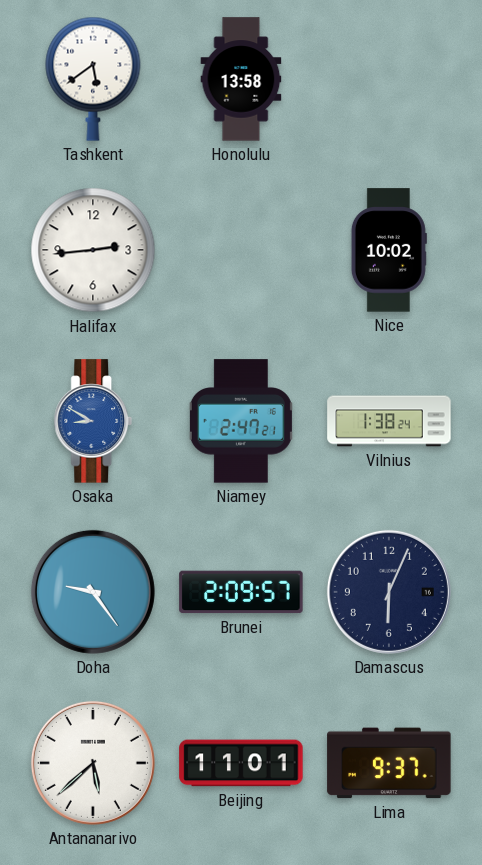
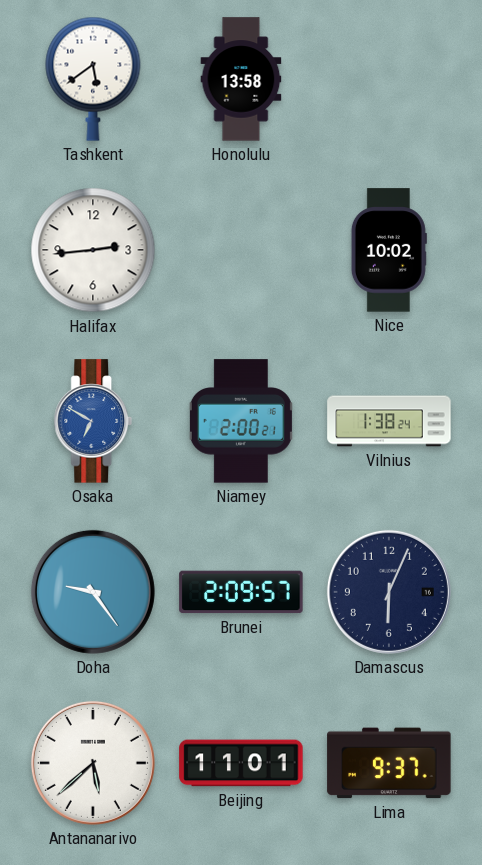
Osaka: 8:50 -> 6:50
Niamey: 2:47 -> 2:00
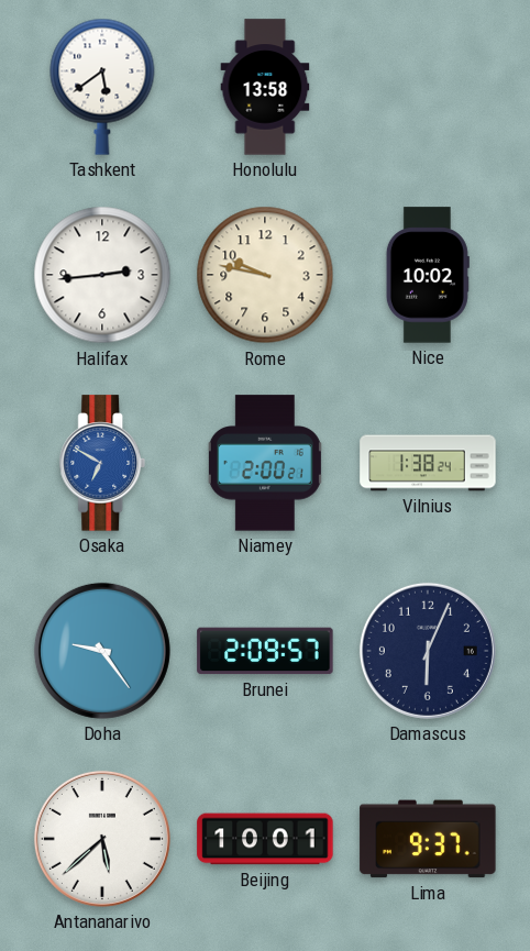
Rome: none -> 9:47
Beijing: 11:01 -> 10:01
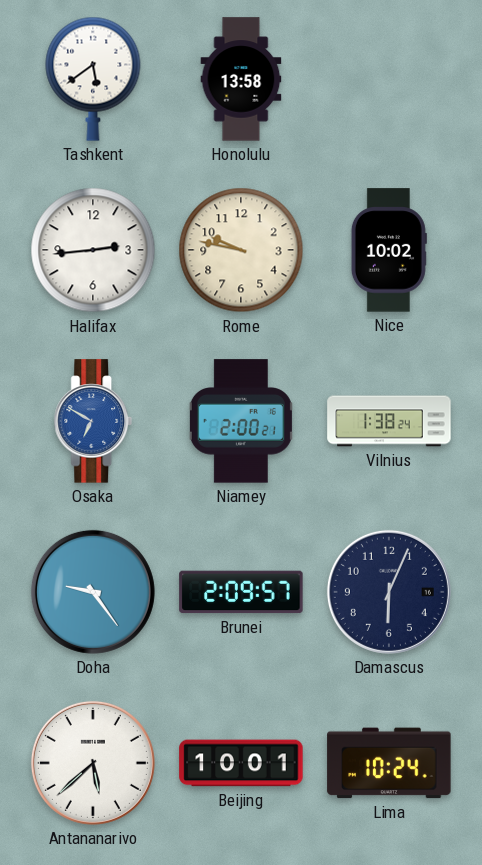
Lima: 9:37 -> 10:24
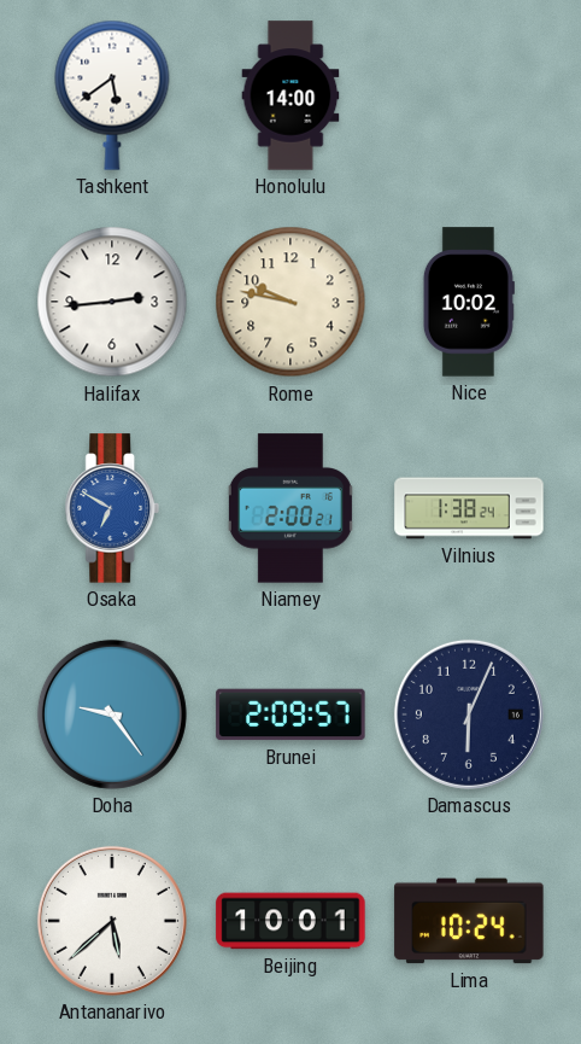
Honolulu: 13:58 -> 14:00
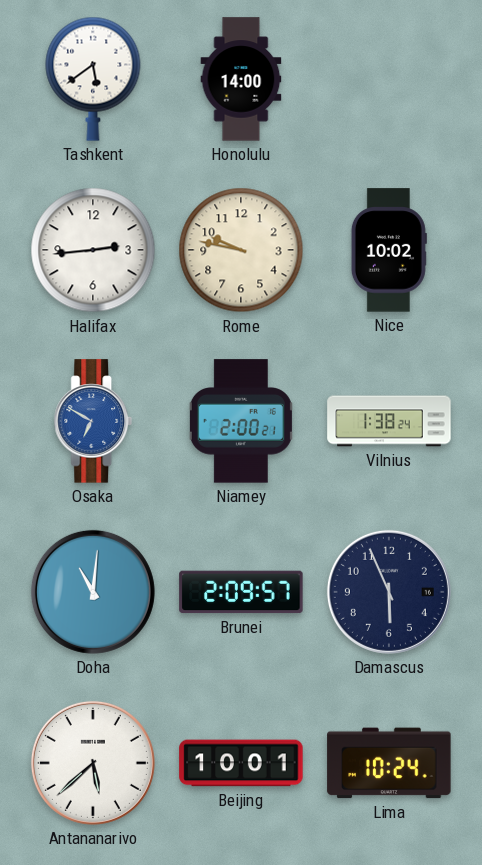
Doha: 9:24 -> 11:01
Damascus: 6:04 -> 5:56
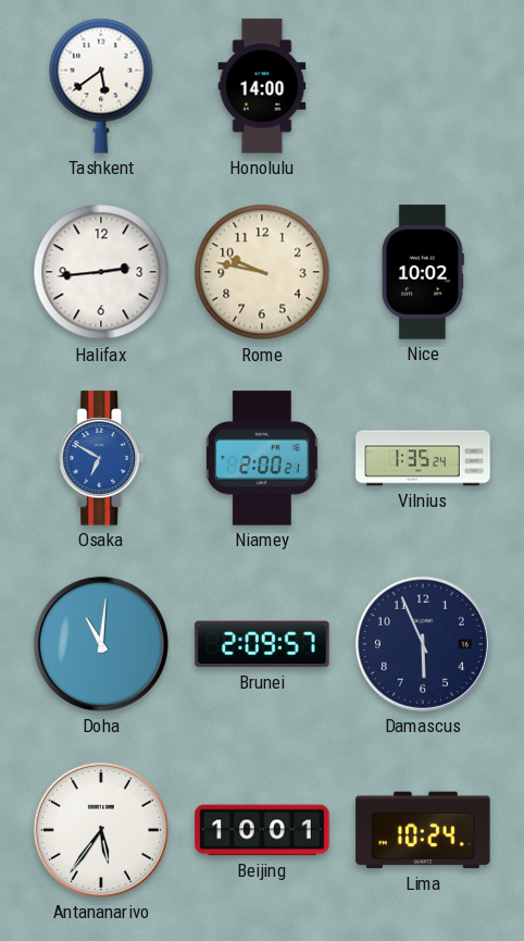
Vilnius: 1:38 -> 1:35
Antananarivo: 5:38 -> 5:36
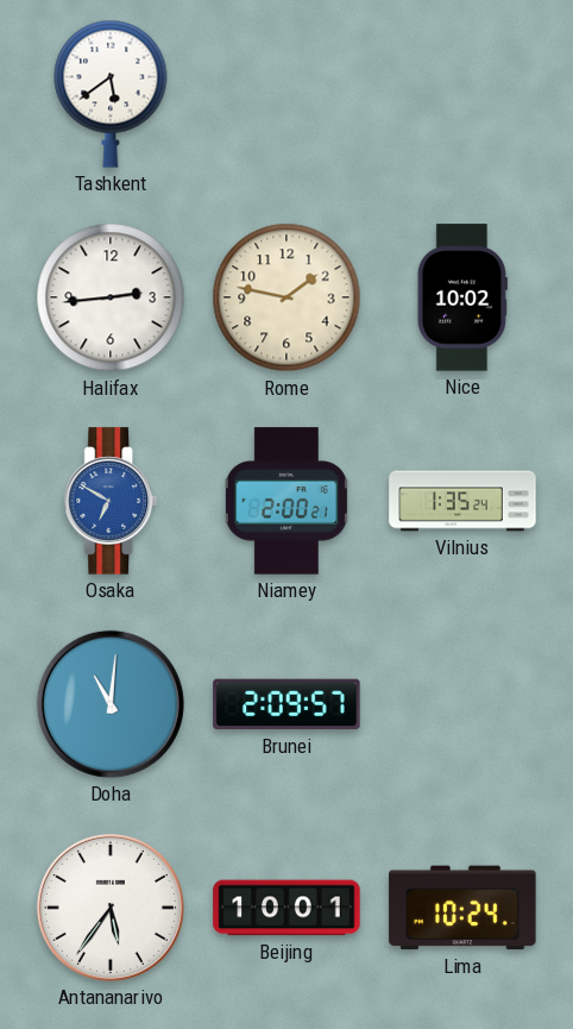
Honolulu: 14:00 -> none
Rome: 9:47 -> 1:47
Damascus: 5:56 -> none
